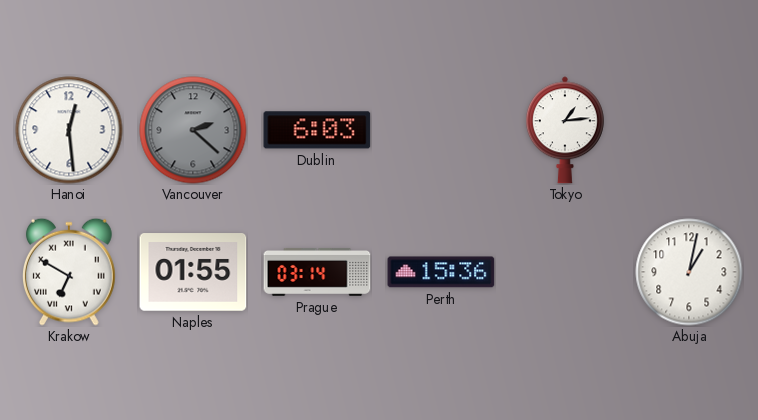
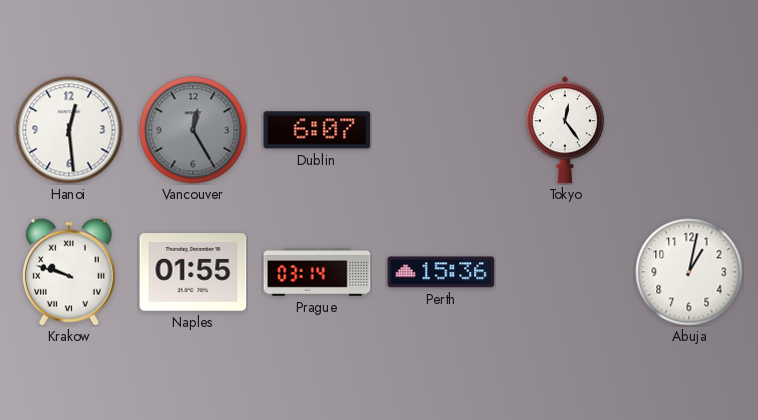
Vancouver: 2:22 -> 12:25
Dublin: 6:03 -> 6:07
Tokyo: 1:14 -> 12:24
Krakow: 6:50 -> 9:48
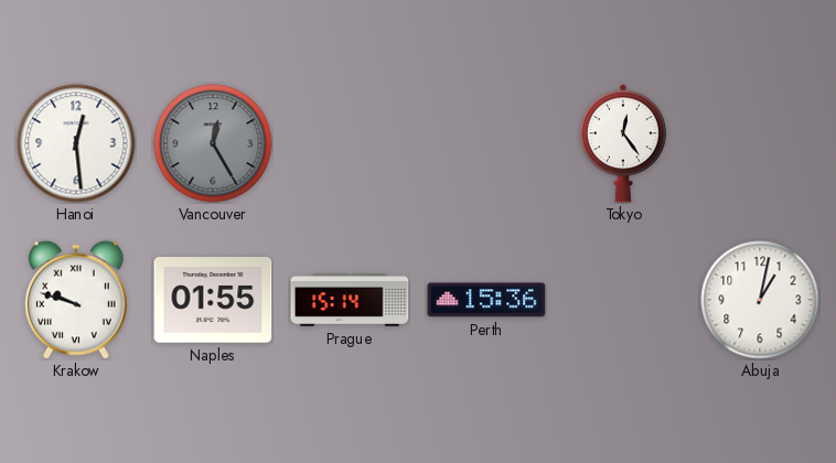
Dublin: 6:07 -> none
Prague: 03:14 -> 15:14
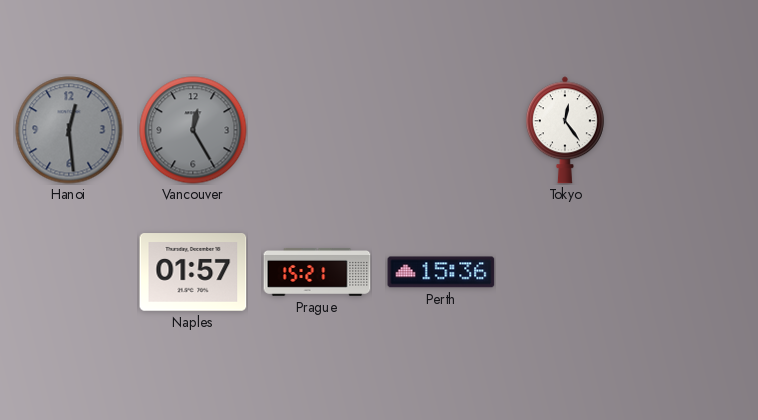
Hanoi dial: white -> grey
Krakow: 9:48 -> none
Naples: 01:55 -> 01:57
Prague: 15:14 -> 15:21
Abuja: 1:02 -> none
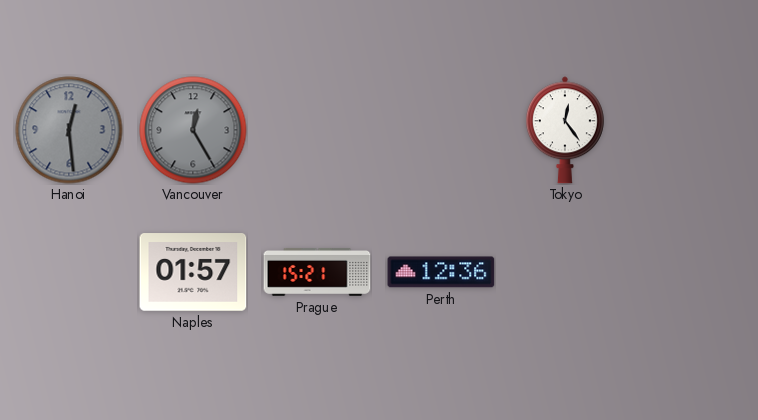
Perth: 15:36 -> 12:36
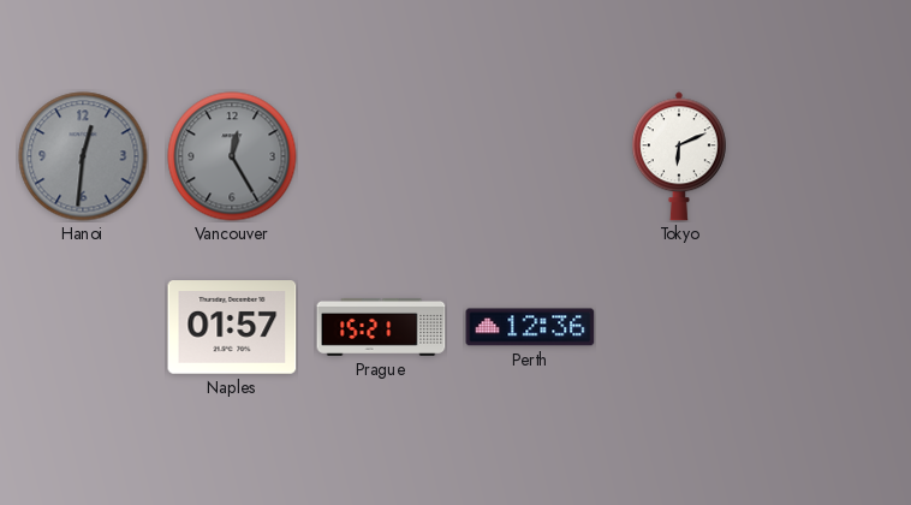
Hanoi: 12:29 -> 12:31
Tokyo: 12:24 -> 6:11
